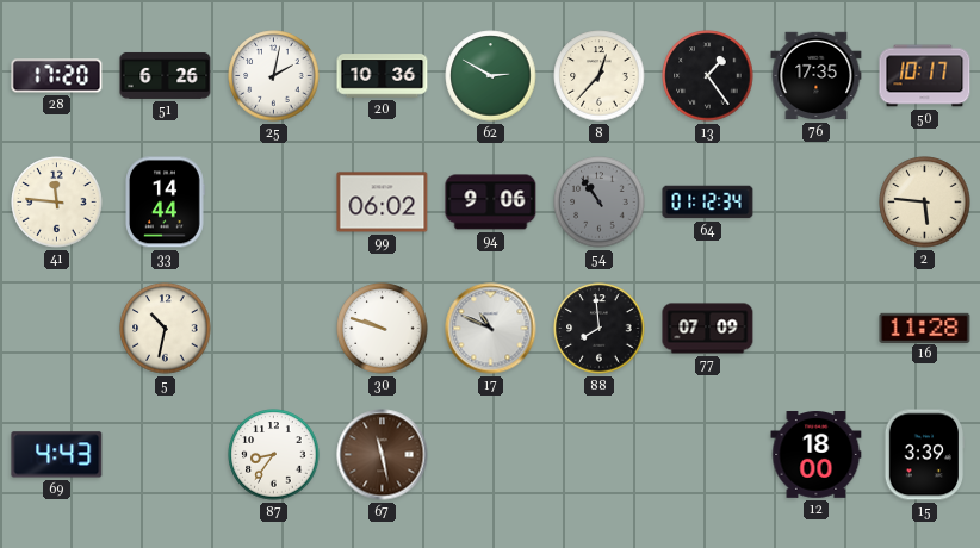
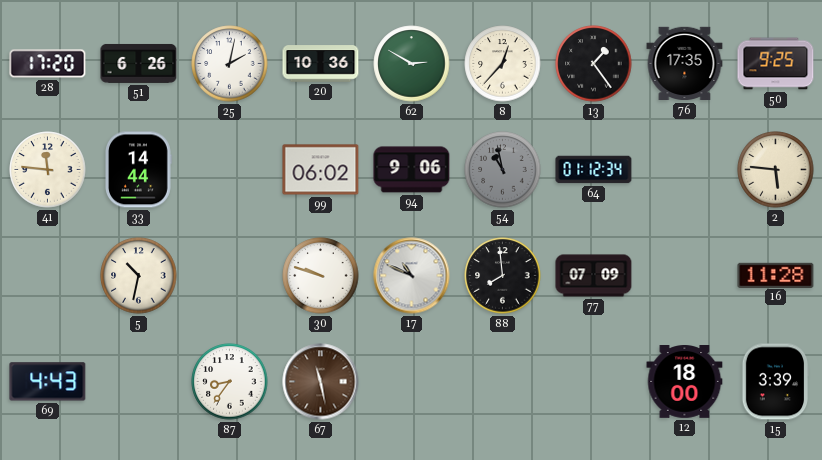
50: 10:17 -> 9:25
54: 10:54 -> 10:58
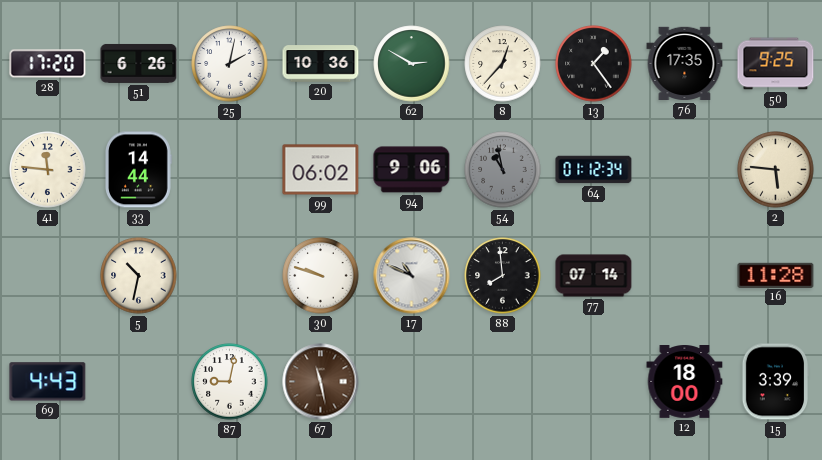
77: 07:09 -> 07:14
87: 8:36 -> 9:02
